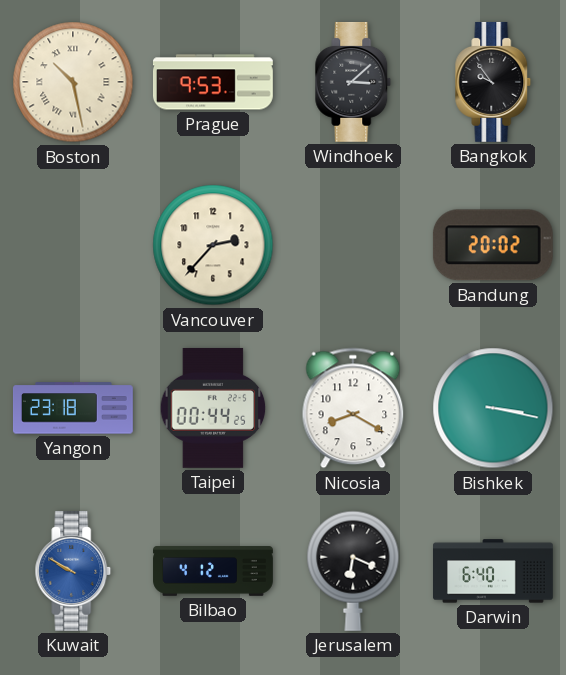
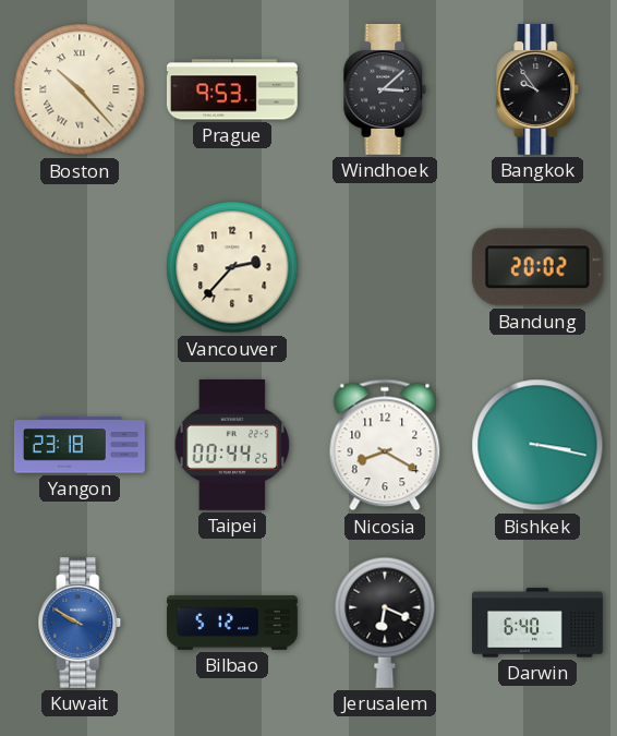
Boston: 10:28 -> 10:23
Bilbao: 4:12 -> 5:12
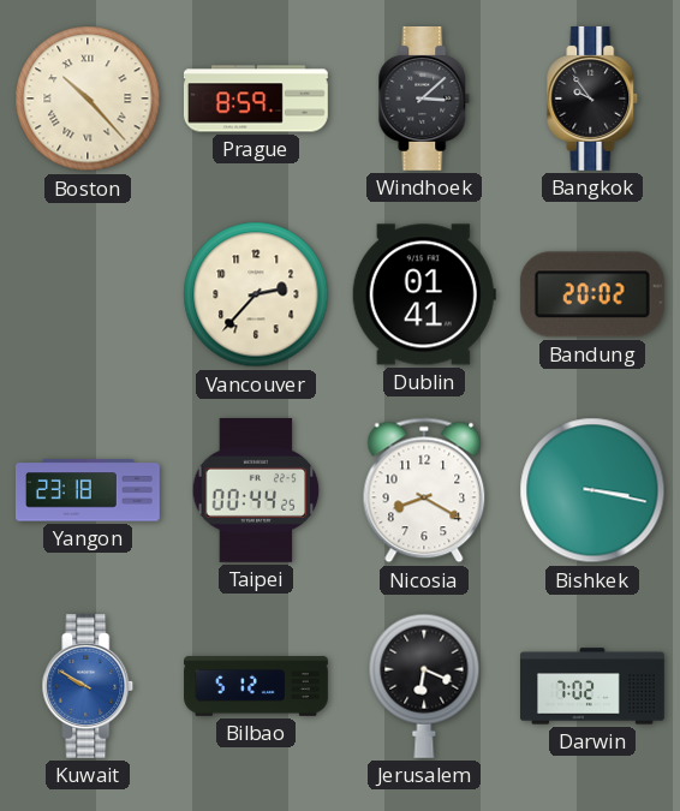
Prague: 9:53 -> 8:59
Dublin: none -> 01:41
Darwin: 6:40 -> 7:02
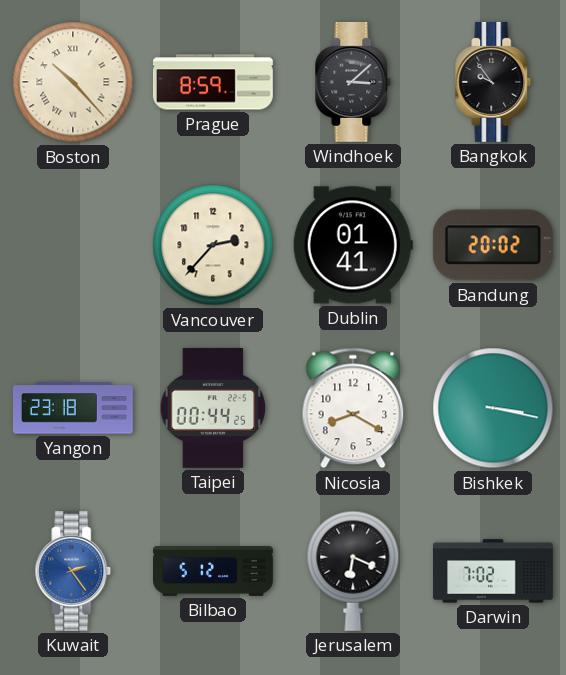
Kuwait: 9:50 -> 2:24
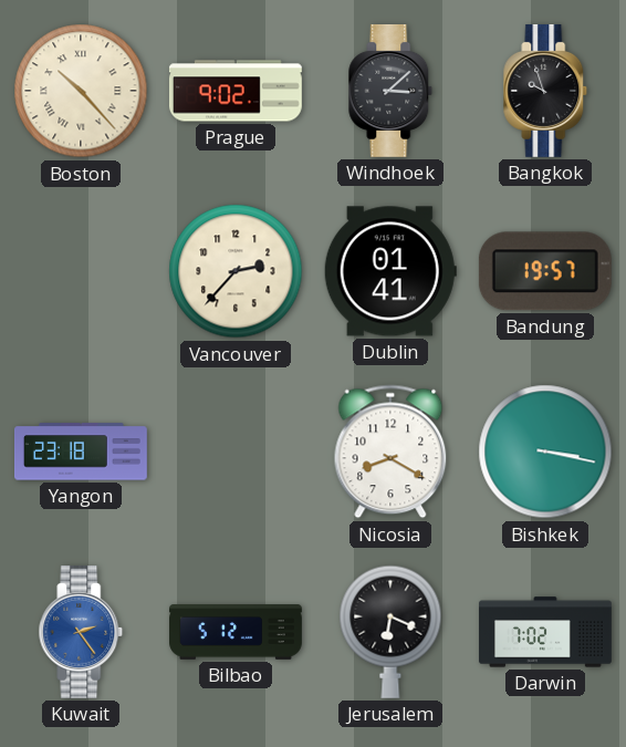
Prague: 8:59 -> 9:02
Bangkok: 9:54 -> 9:57
Bandung: 20:02 -> 19:57
Taipei: 00:44 -> none
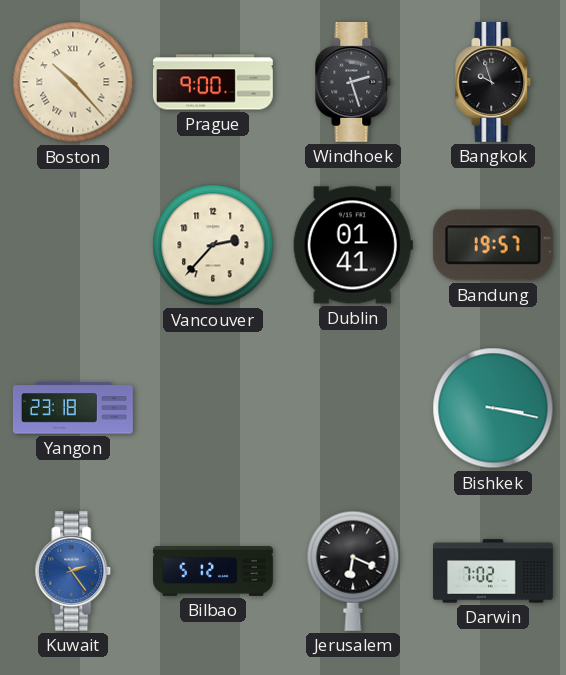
Prague: 9:02 -> 9:00
Windhoek: 3:08 -> 2:27
Nicosia: 8:20 -> none
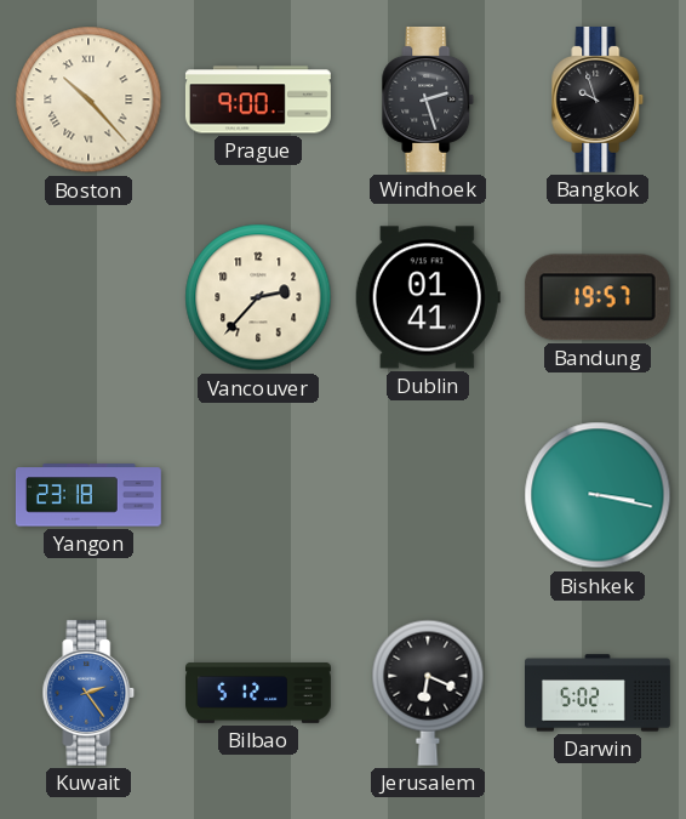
Darwin: 7:02 -> 5:02
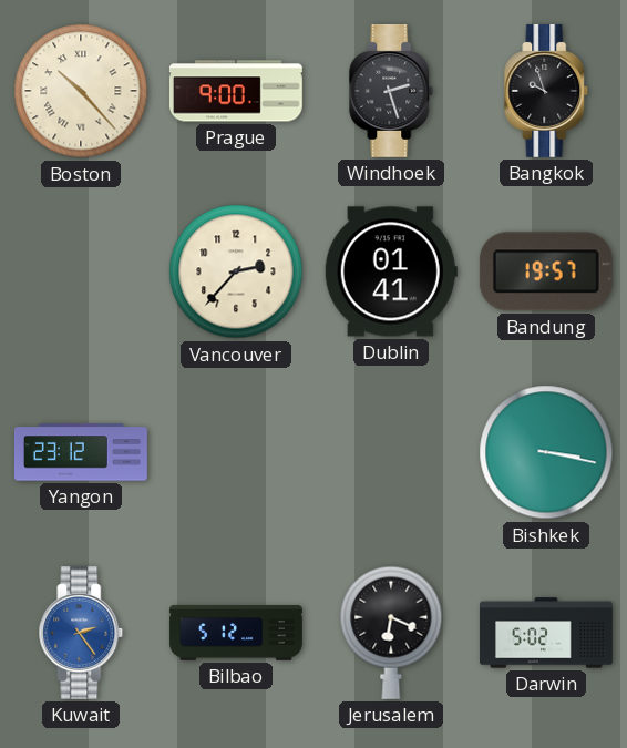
Yangon: 23:18 -> 23:12
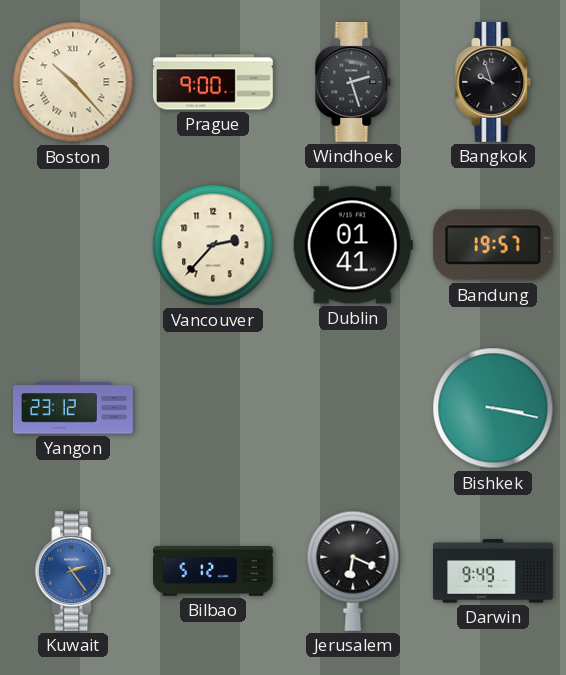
Darwin: 5:02 -> 9:49
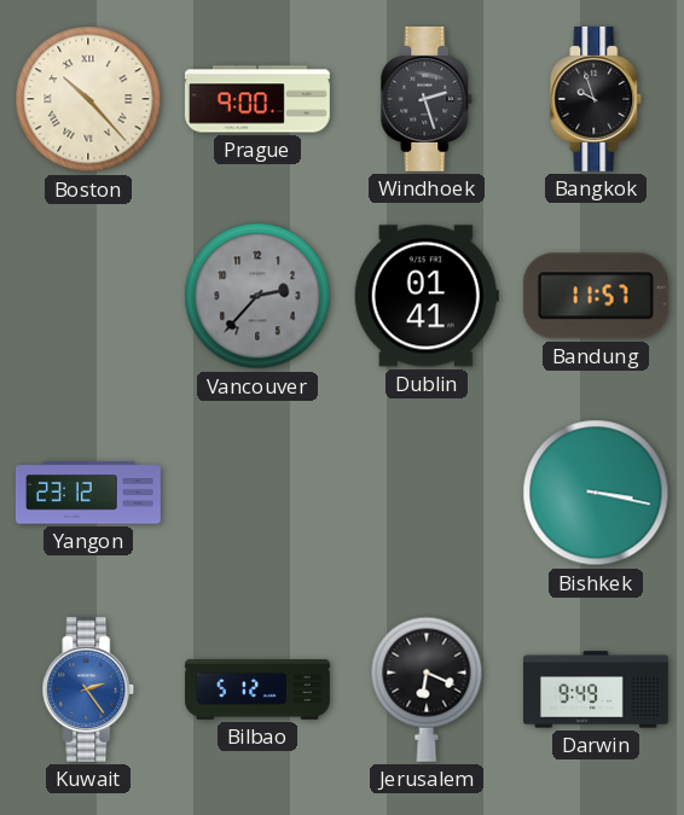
Vancouver dial: cream -> grey
Bandung: 19:57 -> 11:57
